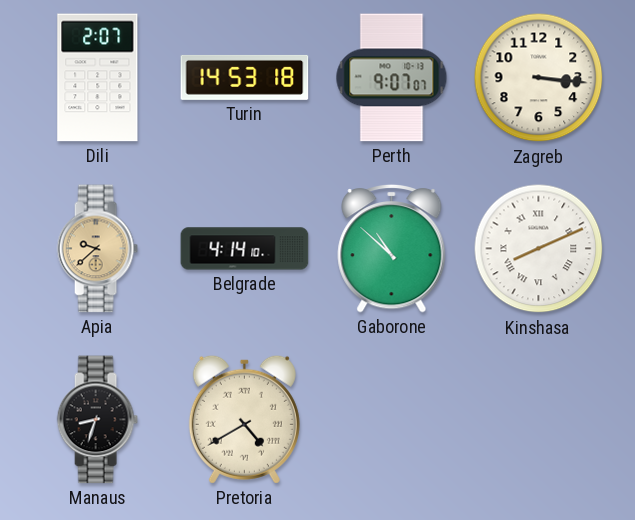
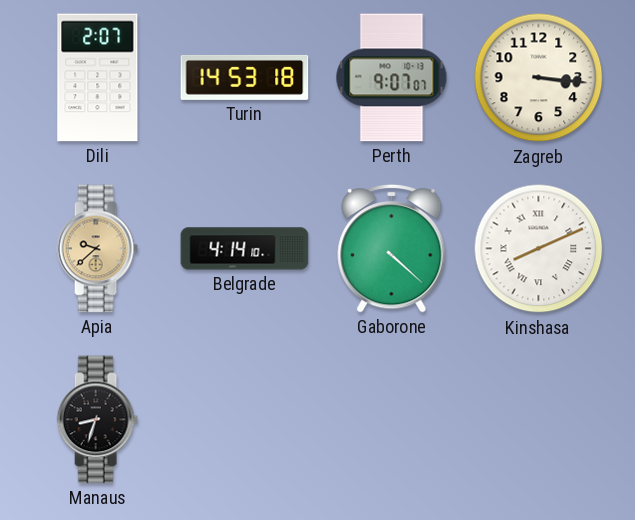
Gaborone: 10:52 -> 4:22
Pretoria: 4:40 -> none
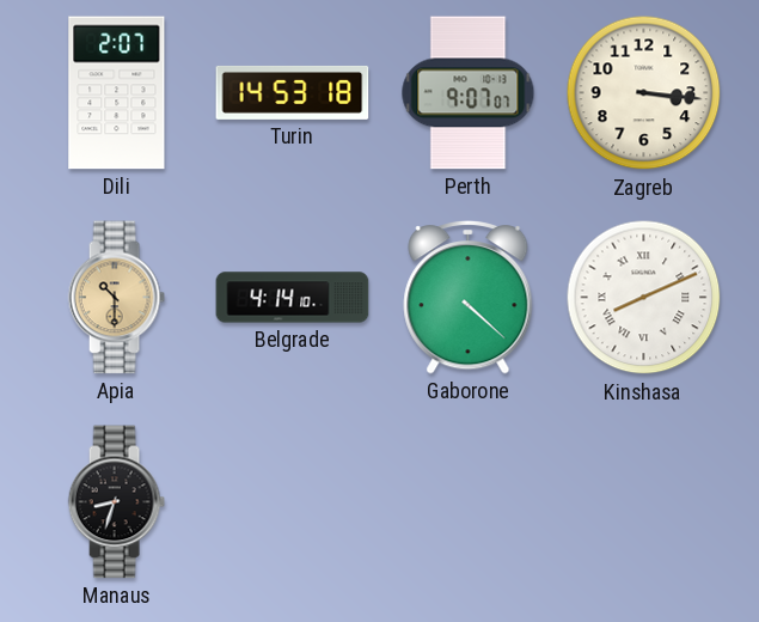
Apia: 9:38 -> 10:30
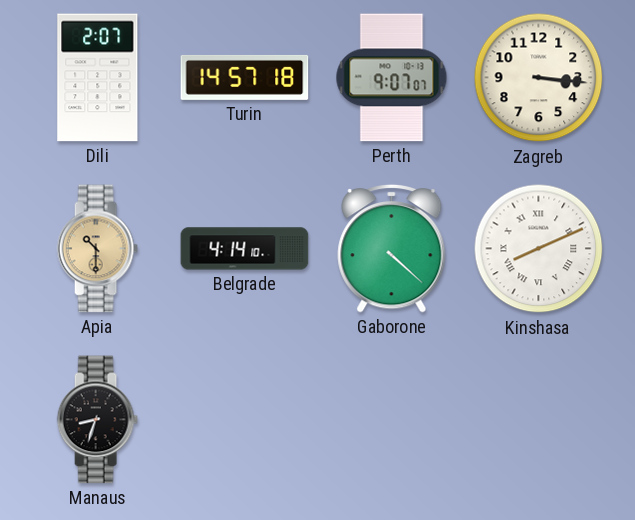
Turin: 14:53 -> 14:57
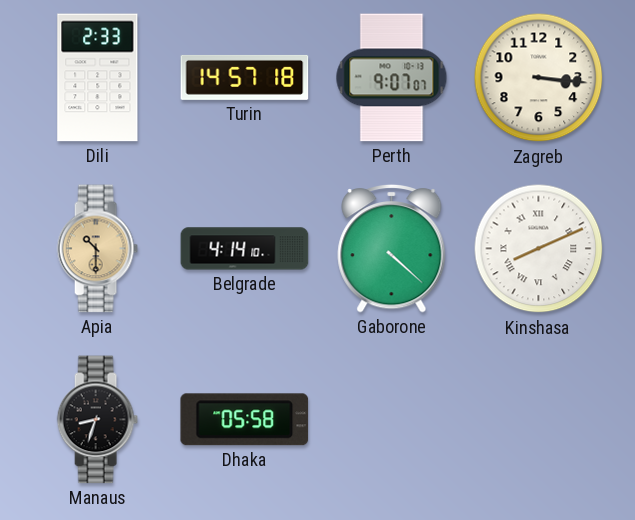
Dili: 2:07 -> 2:33
Dhaka: none -> 05:58
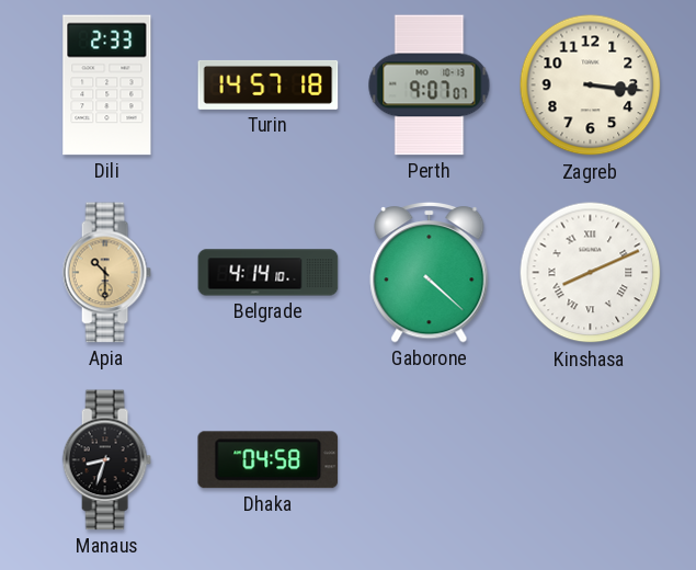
Dhaka: 05:58 -> 04:58
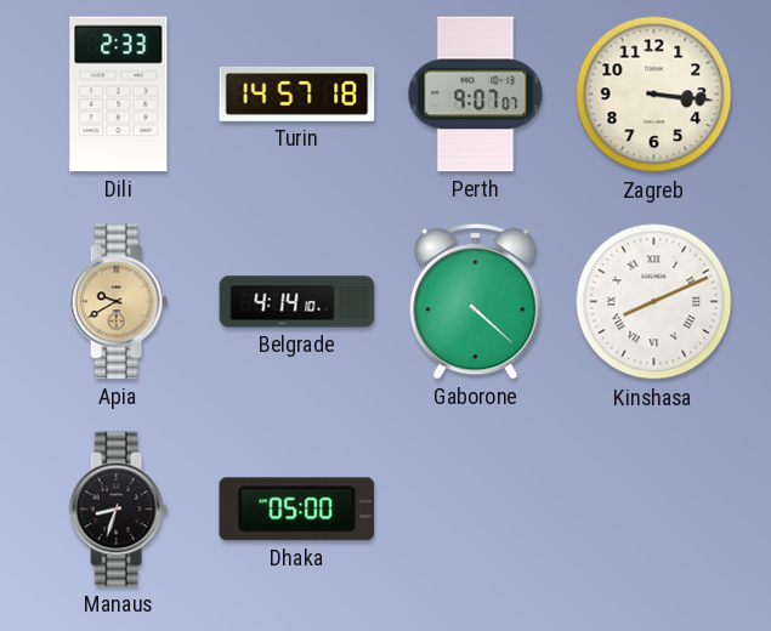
Apia: 10:30 -> 9:40
Dhaka: 04:58 -> 05:00
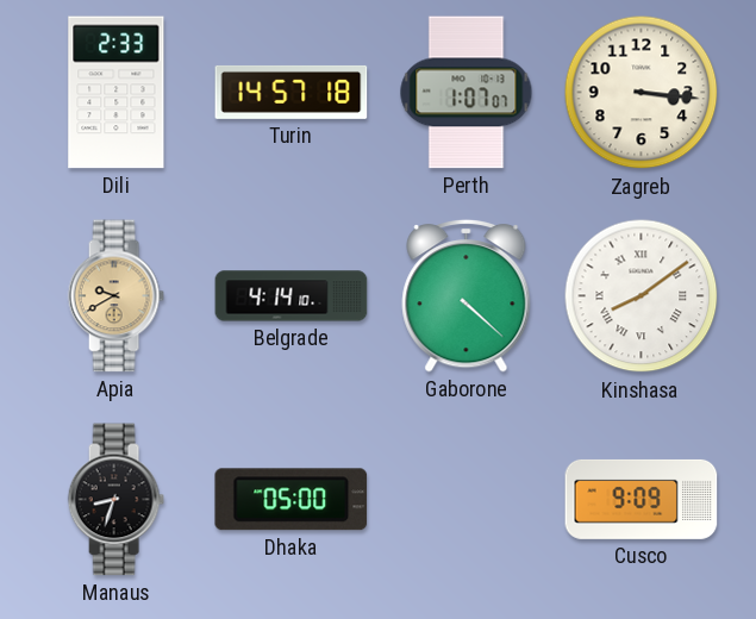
Perth: 9:07 -> 1:07
Kinshasa: 8:11 -> 8:09
Cusco: none -> 9:09
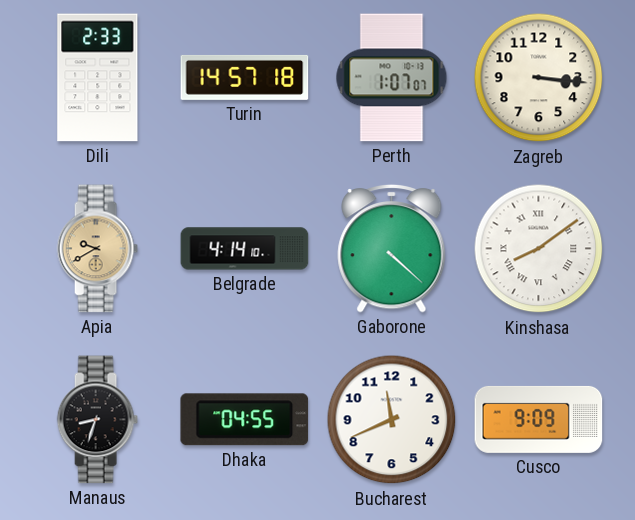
Dhaka: 05:00 -> 04:55
Bucharest: none -> 11:41
